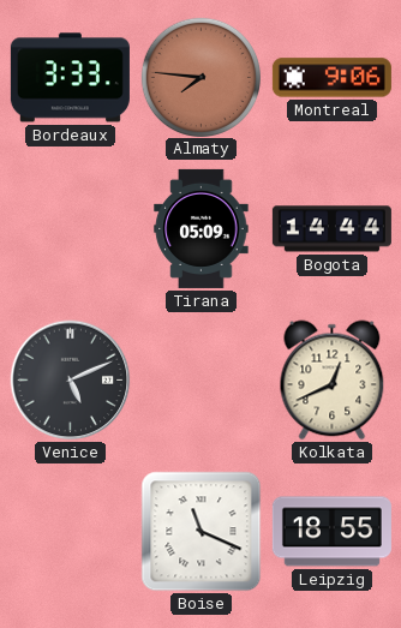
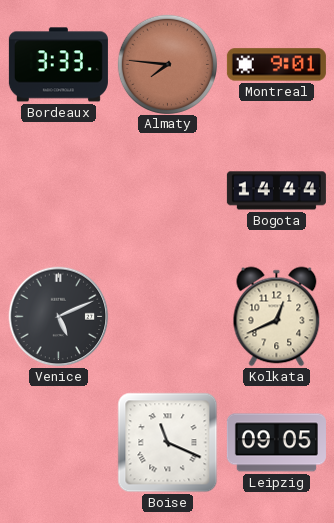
Montreal: 9:06 -> 9:01
Tirana: 05:09 -> none
Leipzig: 18:55 -> 09:05
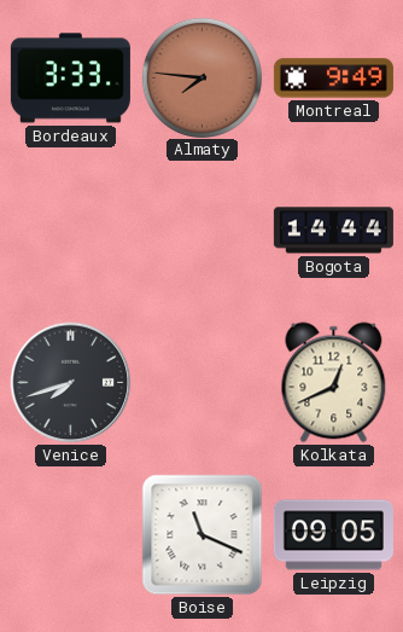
Montreal: 9:01 -> 9:49
Venice: 5:11 -> 7:42
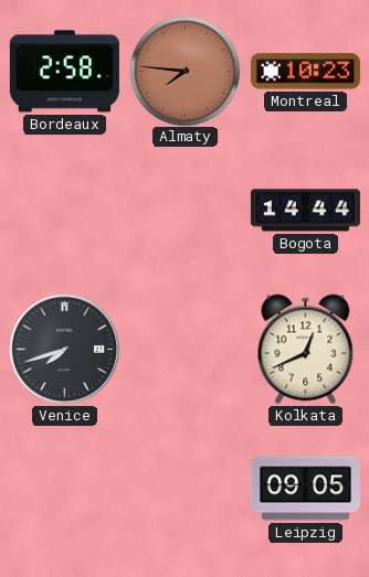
Bordeaux: 3:33 -> 2:58
Montreal: 9:49 -> 10:23
Boise: 11:19 -> none
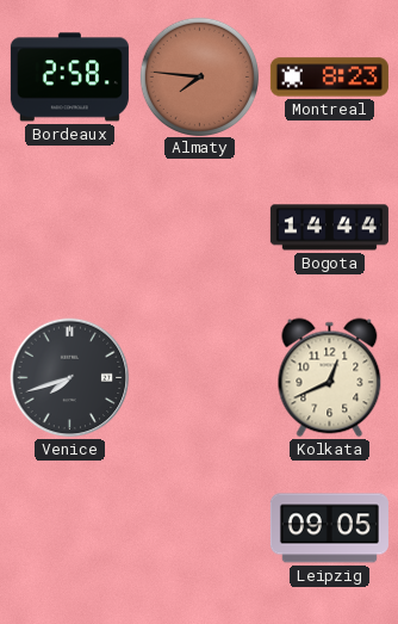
Montreal: 10:23 -> 8:23
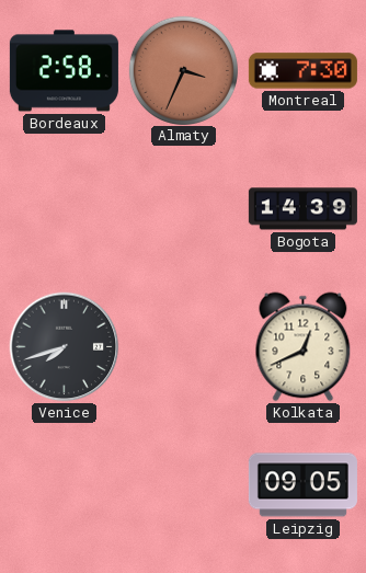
Almaty: 7:46 -> 3:34
Montreal: 8:23 -> 7:30
Bogota: 14:44 -> 14:39
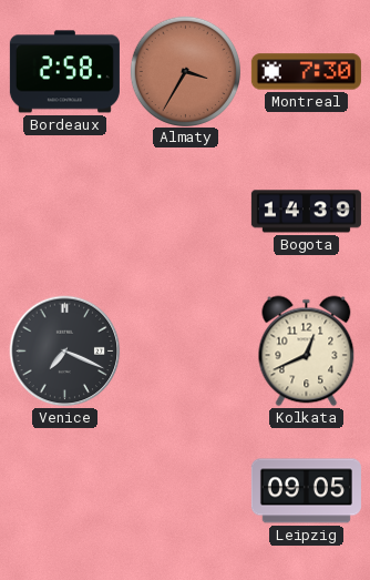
Almaty: 3:34 -> 3:35
Venice: 7:42 -> 7:19
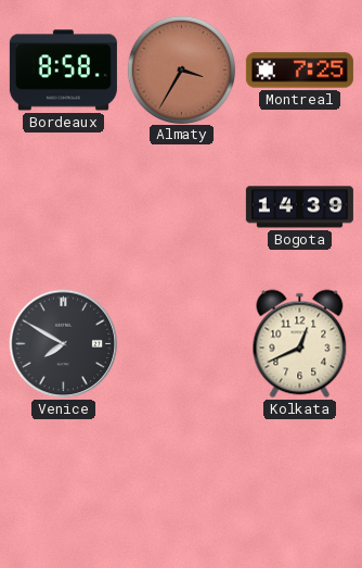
Bordeaux: 2:58 -> 8:58
Montreal: 7:30 -> 7:25
Venice: 7:19 -> 7:50
Leipzig: 09:05 -> none
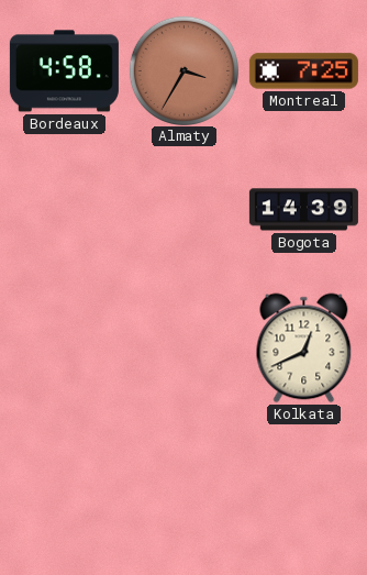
Bordeaux: 8:58 -> 4:58
Venice: 7:50 -> none
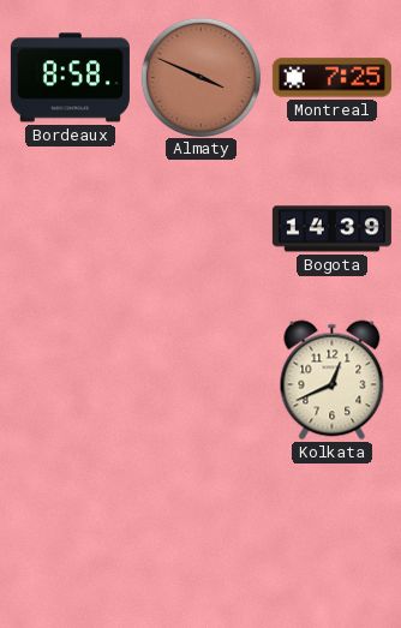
Bordeaux: 4:58 -> 8:58
Almaty: 3:35 -> 3:49
